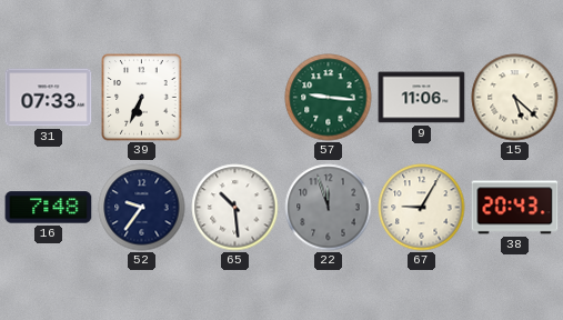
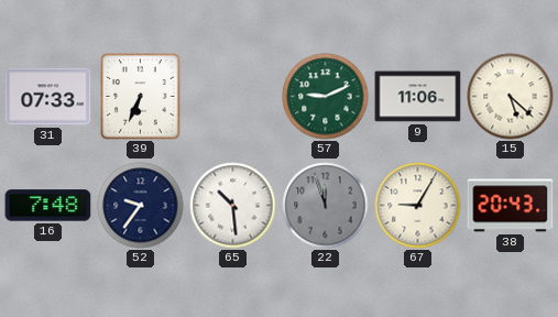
57: 9:16 -> 9:11
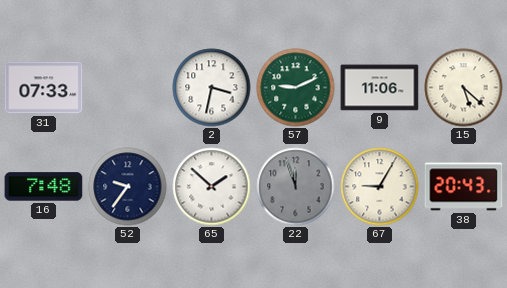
39: 6:34 -> none
2: none -> 3:32
65: 10:29 -> 1:52
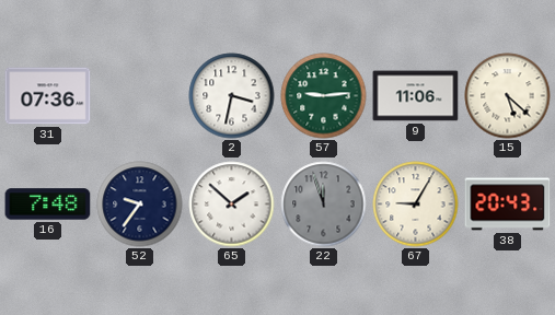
31: 07:33 -> 07:36
57: 9:11 -> 9:14
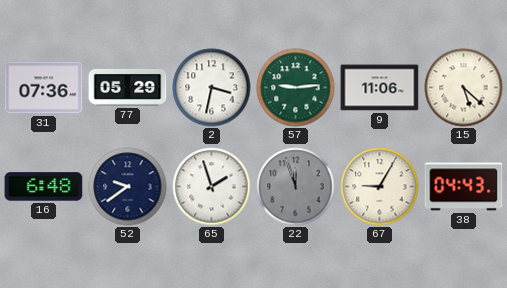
77: none -> 05:29
16: 7:48 -> 6:48
52: 9:36 -> 9:39
65: 1:52 -> 1:57
38: 20:43 -> 04:43
